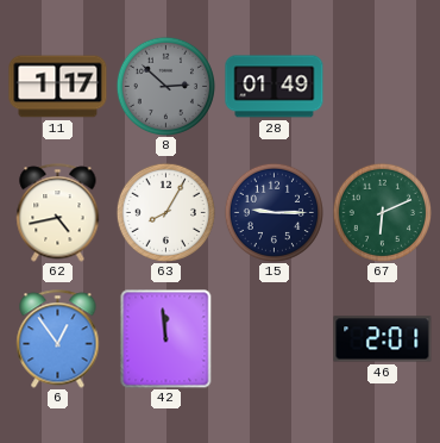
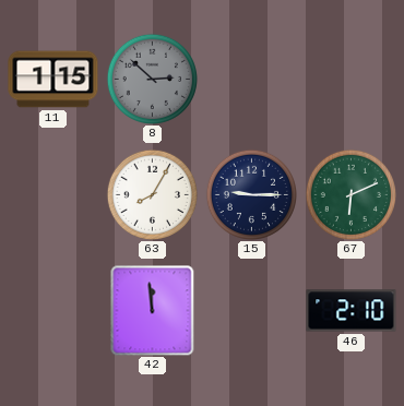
11: 1:17 -> 1:15
28: 01:49 -> none
62: 4:43 -> none
6: 12:54 -> none
46: 2:01 -> 2:10
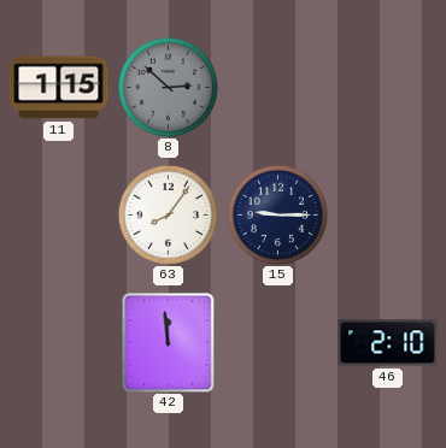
63: 8:05 -> 8:06
67: 6:11 -> none
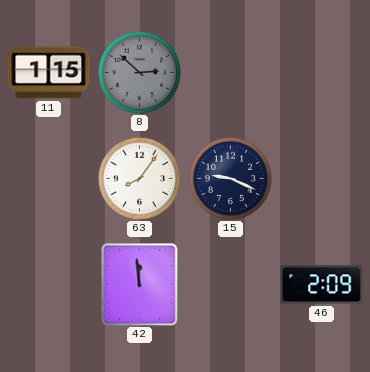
15: 9:15 -> 9:19
46: 2:10 -> 2:09
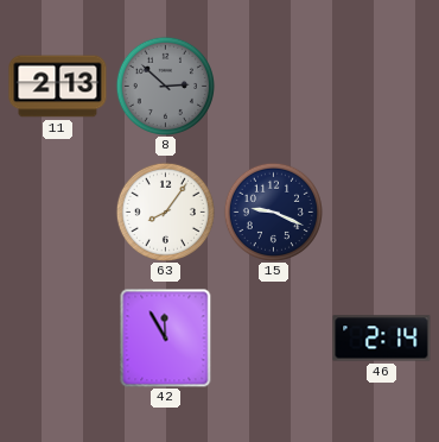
11: 1:15 -> 2:13
42: 11:59 -> 11:55
46: 2:09 -> 2:14
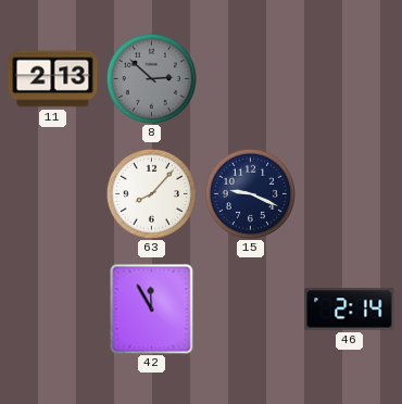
63: 8:06 -> 8:07
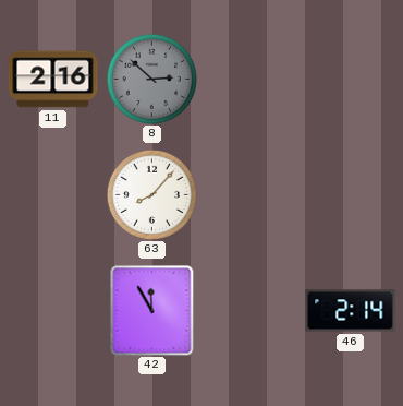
11: 2:13 -> 2:16
15: 9:19 -> none
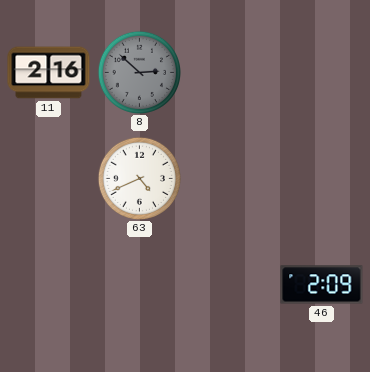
63: 8:07 -> 4:41
42: 11:55 -> none
46: 2:14 -> 2:09
